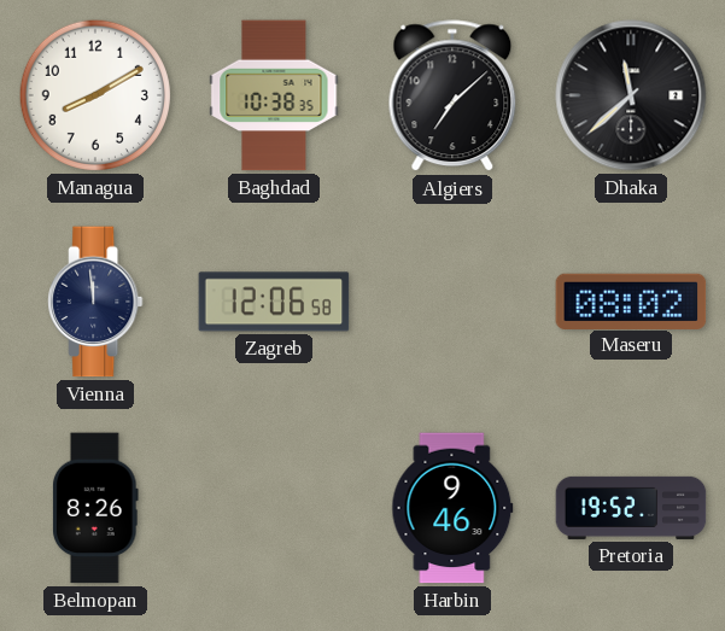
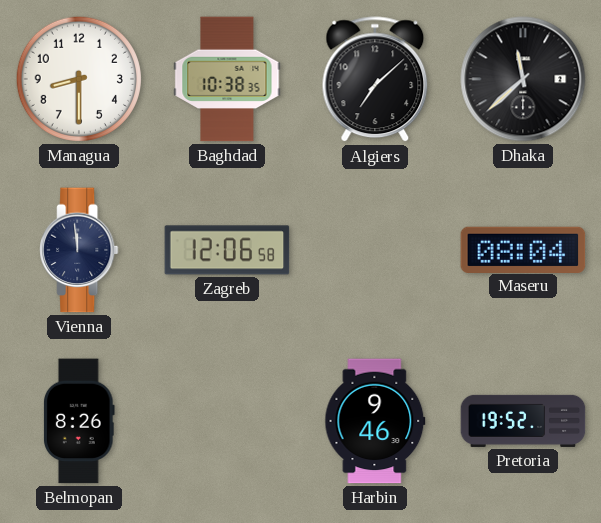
Managua: 8:10 -> 8:30
Maseru: 08:02 -> 08:04
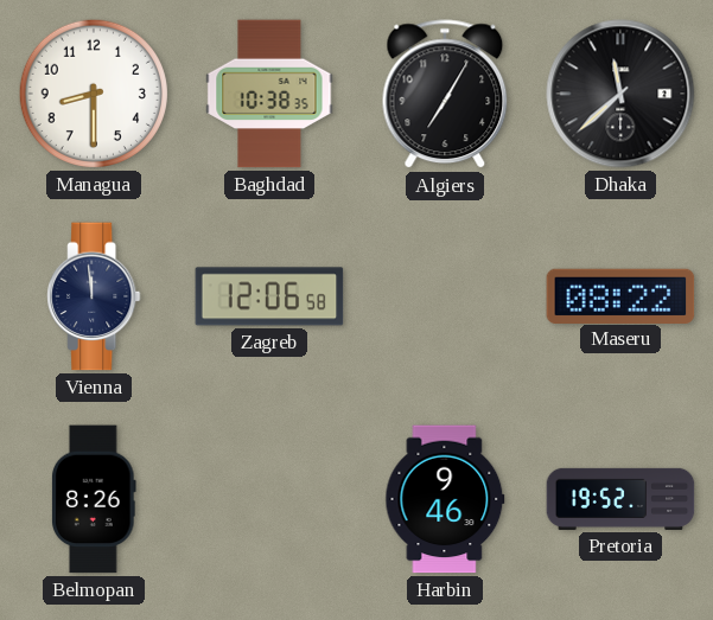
Algiers: 7:08 -> 7:05
Maseru: 08:04 -> 08:22
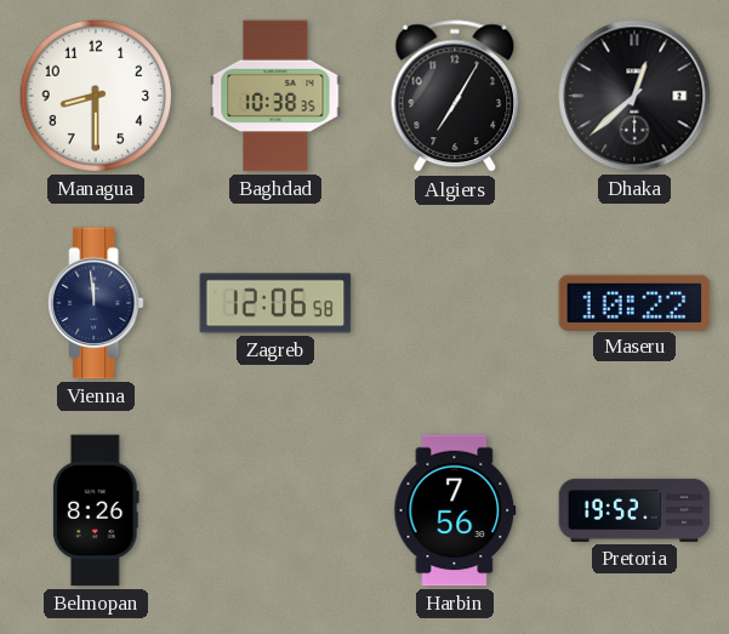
Dhaka: 11:38 -> 12:38
Maseru: 08:22 -> 10:22
Harbin: 9:46 -> 7:56
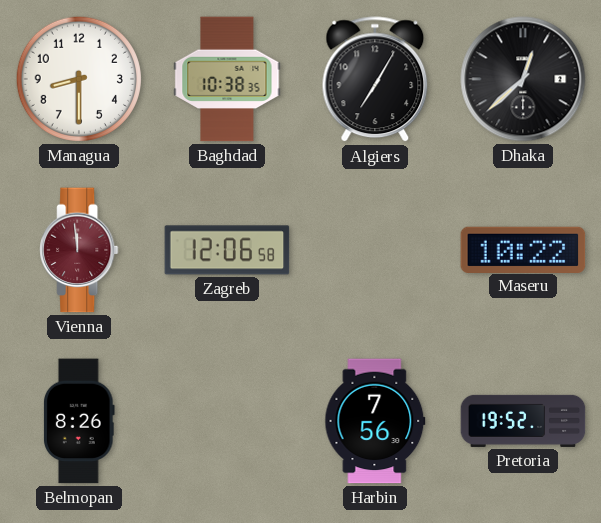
Vienna dial: navy -> burgundy
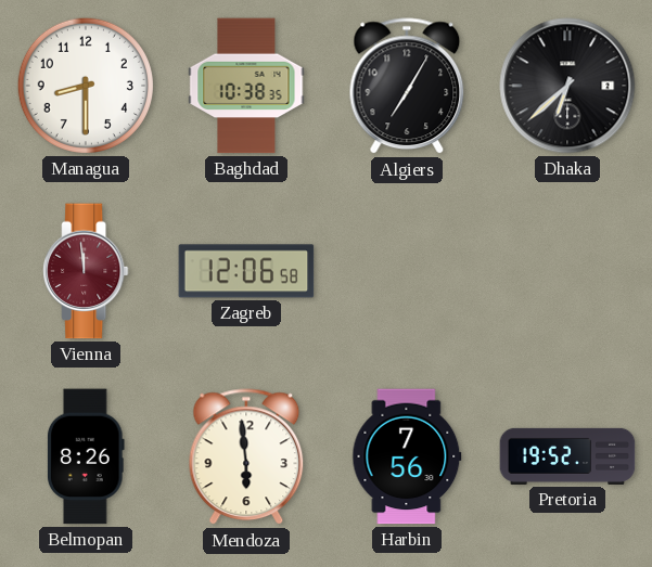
Dhaka: 12:38 -> 6:38
Maseru: 10:22 -> none
Mendoza: none -> 5:59
